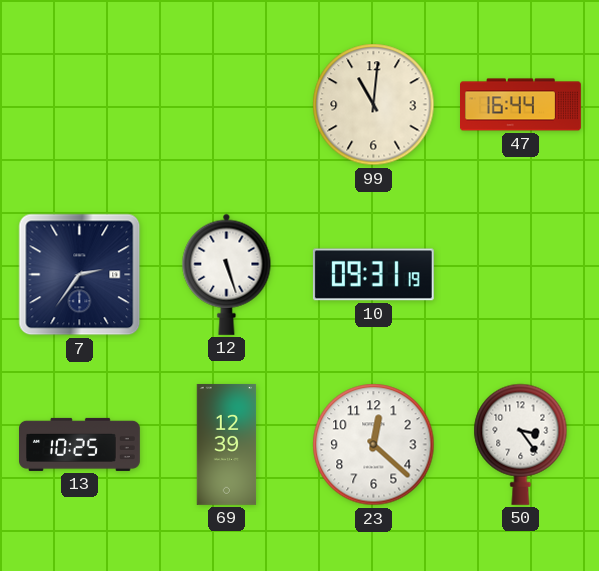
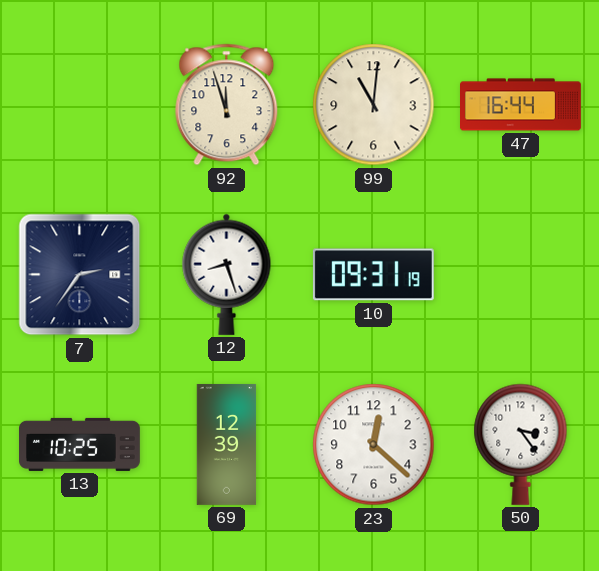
92: none -> 11:57
12: 5:27 -> 8:27
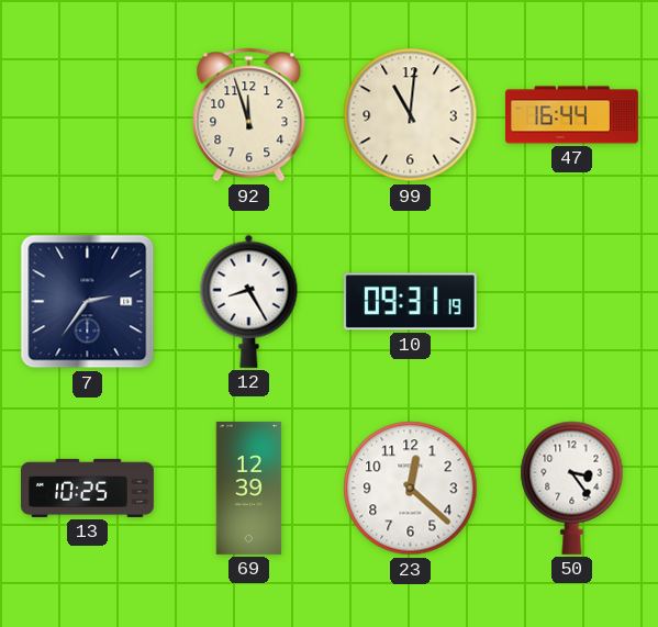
12: 8:27 -> 8:25
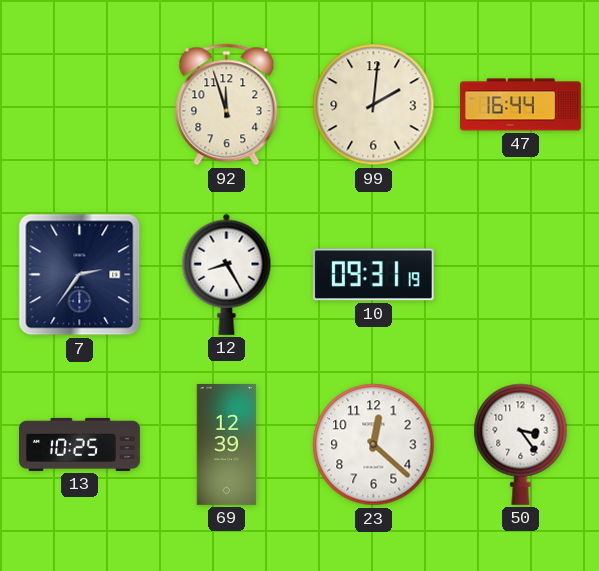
99: 11:01 -> 2:01
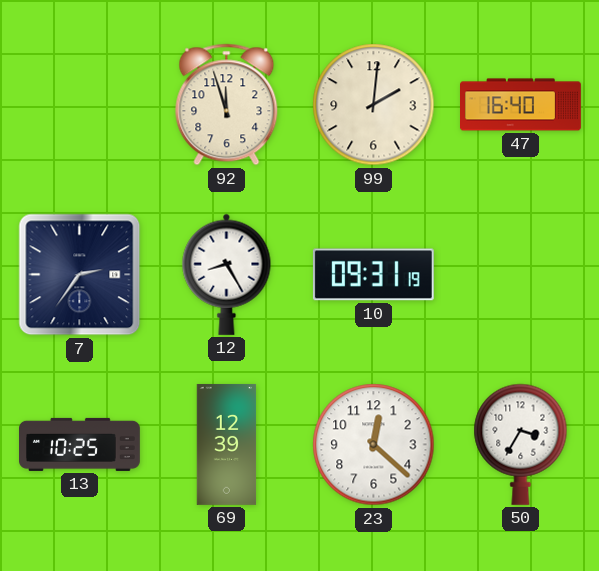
47: 16:44 -> 16:40
50: 3:24 -> 3:35
